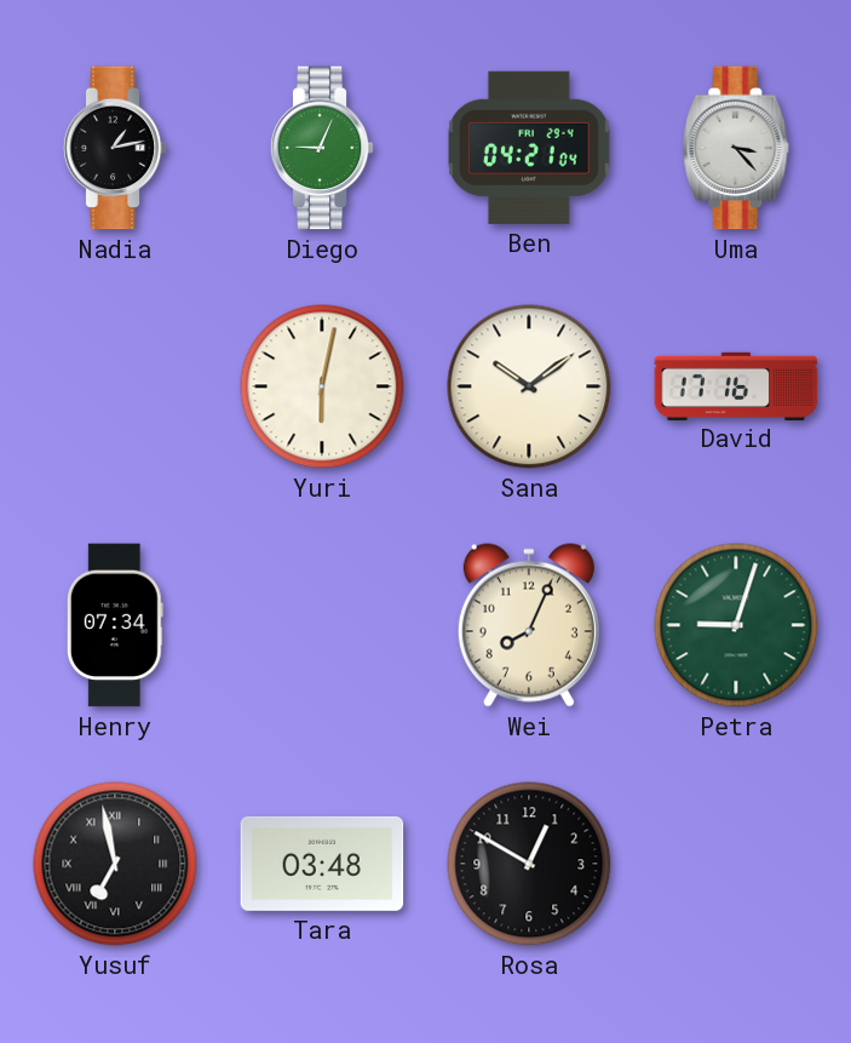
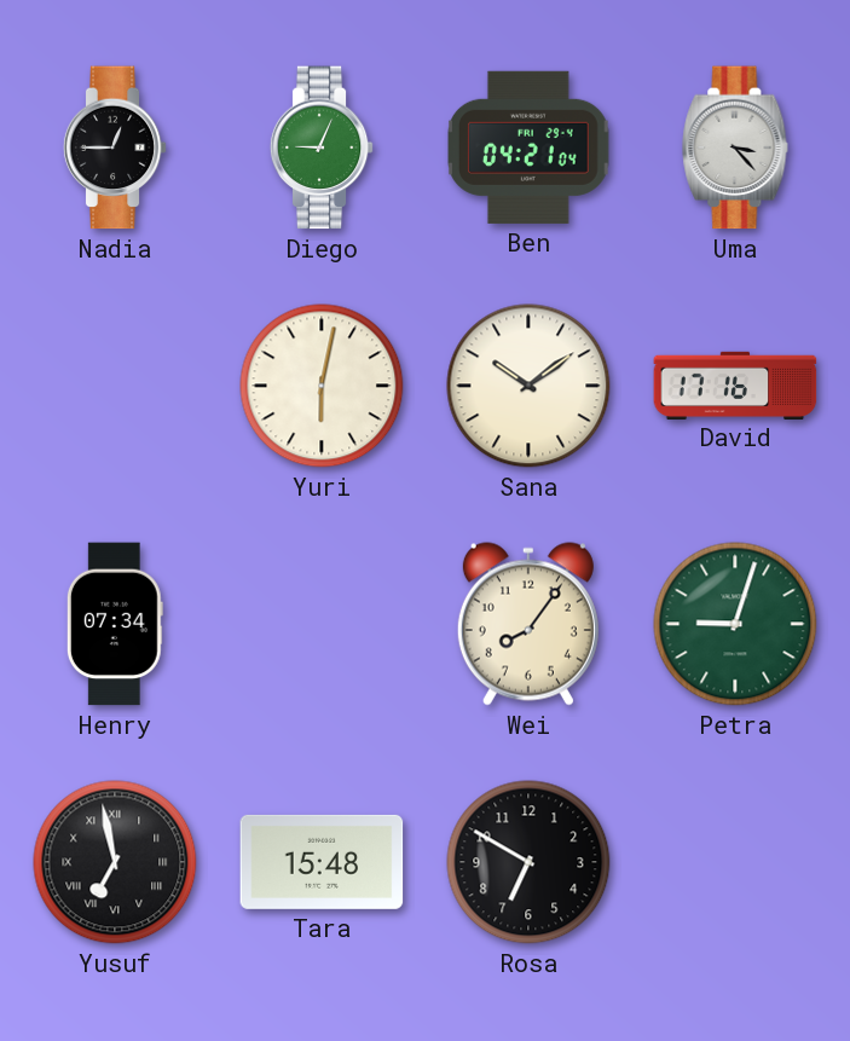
Nadia: 1:13 -> 12:45
Wei: 8:04 -> 8:06
Tara: 03:48 -> 15:48
Rosa: 12:50 -> 6:50
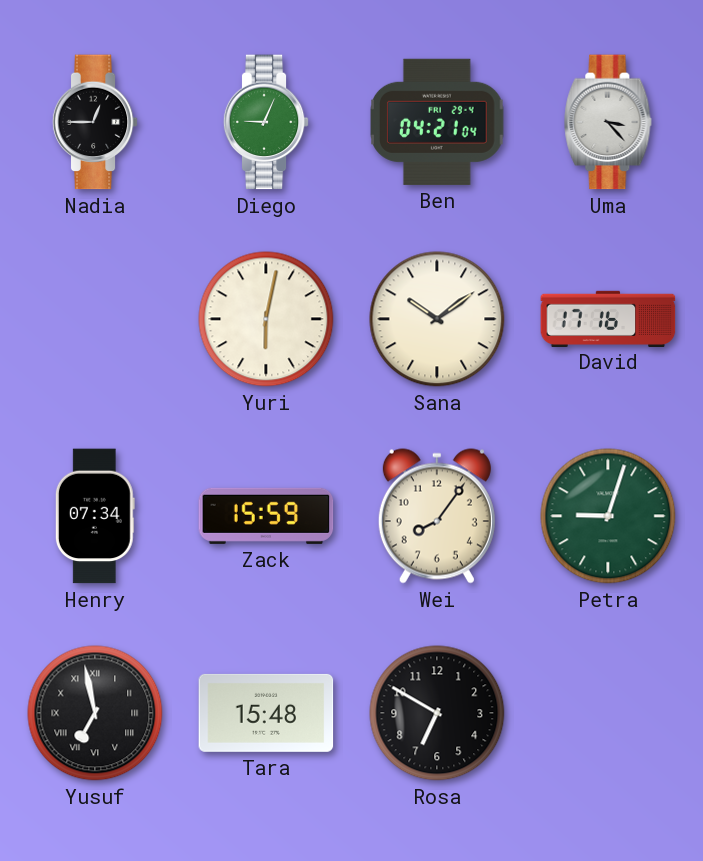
Zack: none -> 15:59
